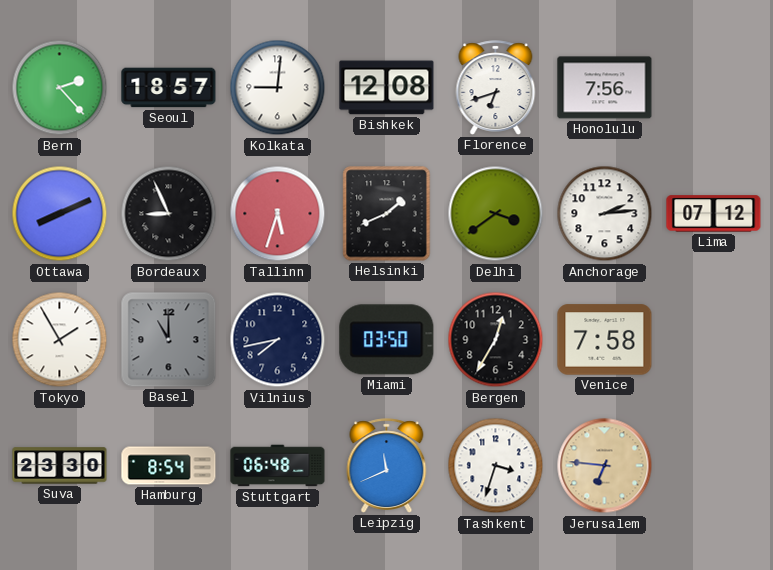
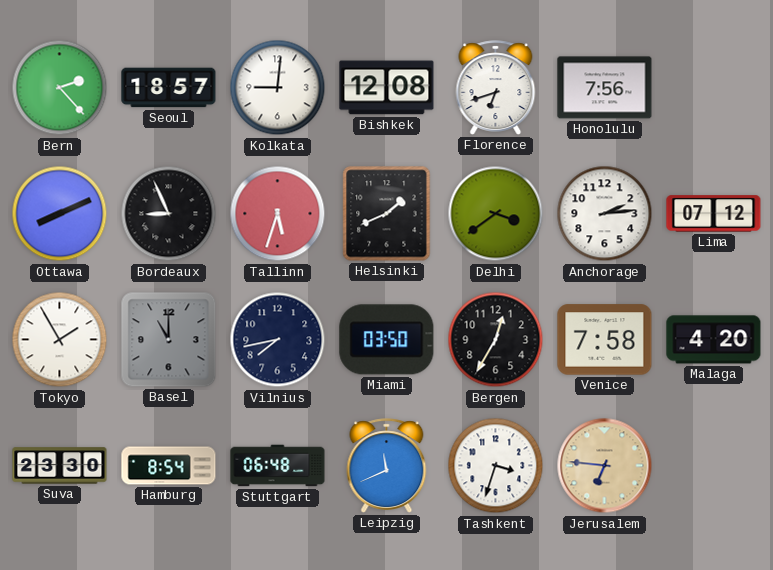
Malaga: none -> 4:20
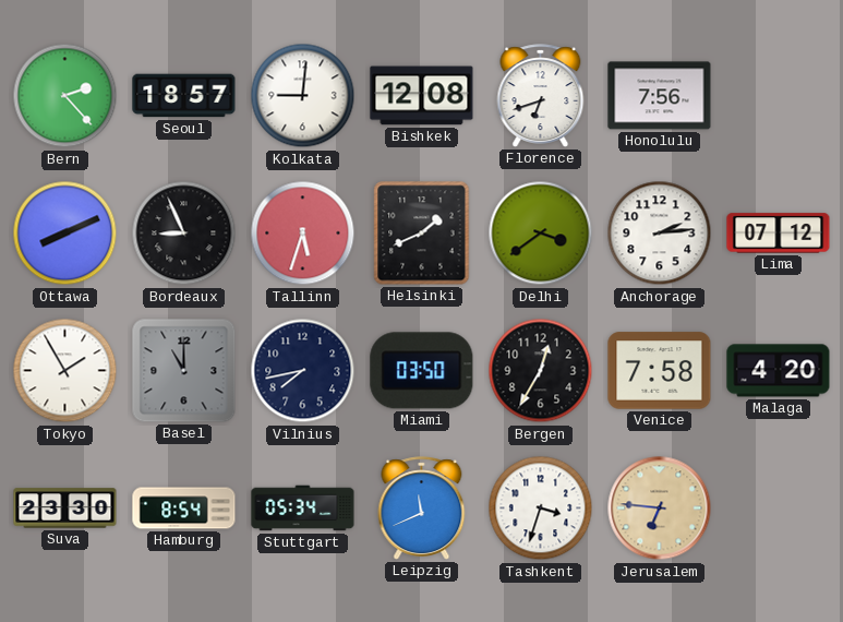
Stuttgart: 06:48 -> 05:34
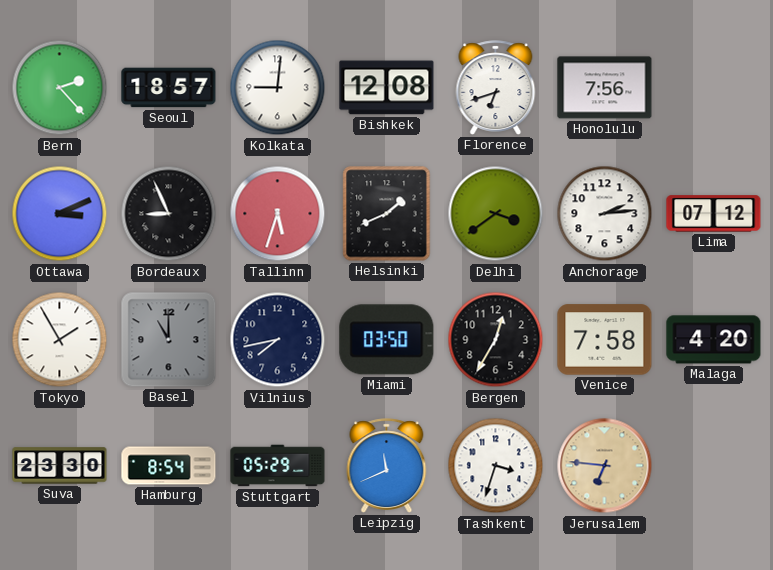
Ottawa: 8:11 -> 3:11
Stuttgart: 05:34 -> 05:29
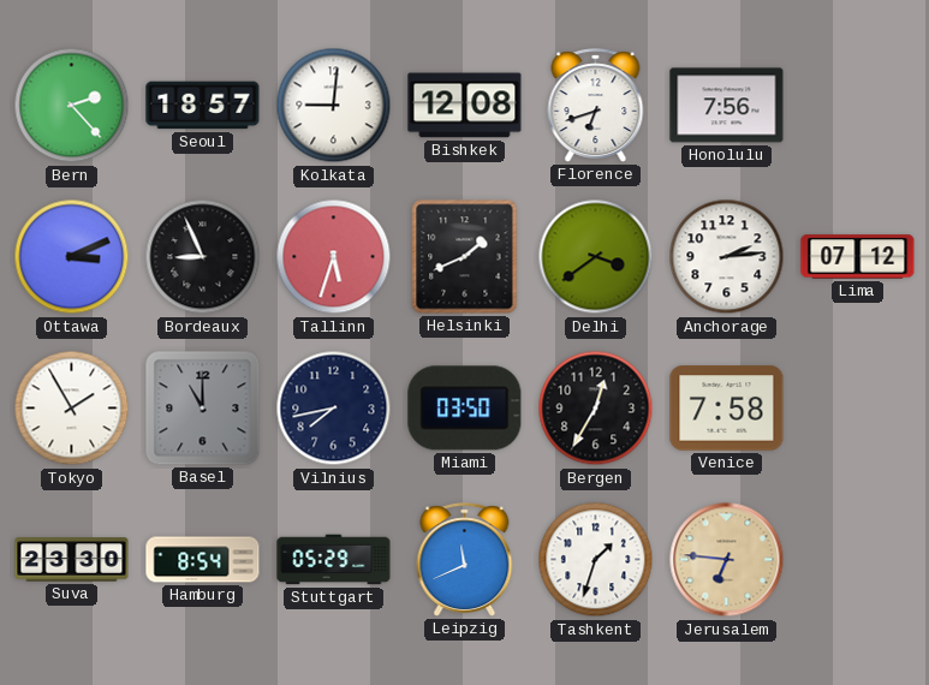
Malaga: 4:20 -> none
Tashkent: 3:33 -> 1:33
